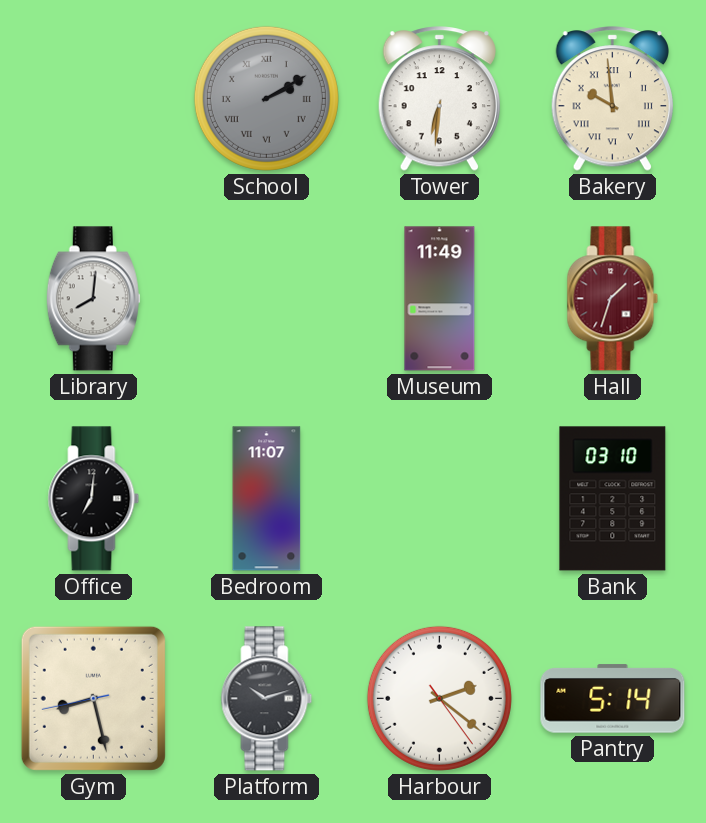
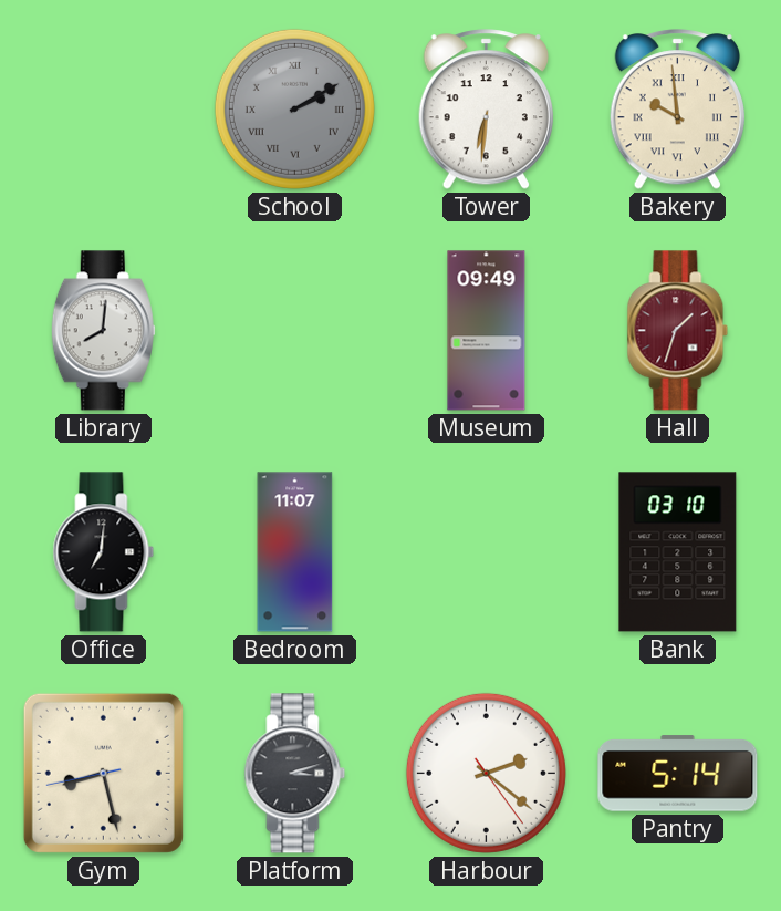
Museum: 11:49 -> 09:49
Platform: 10:12 -> 3:12
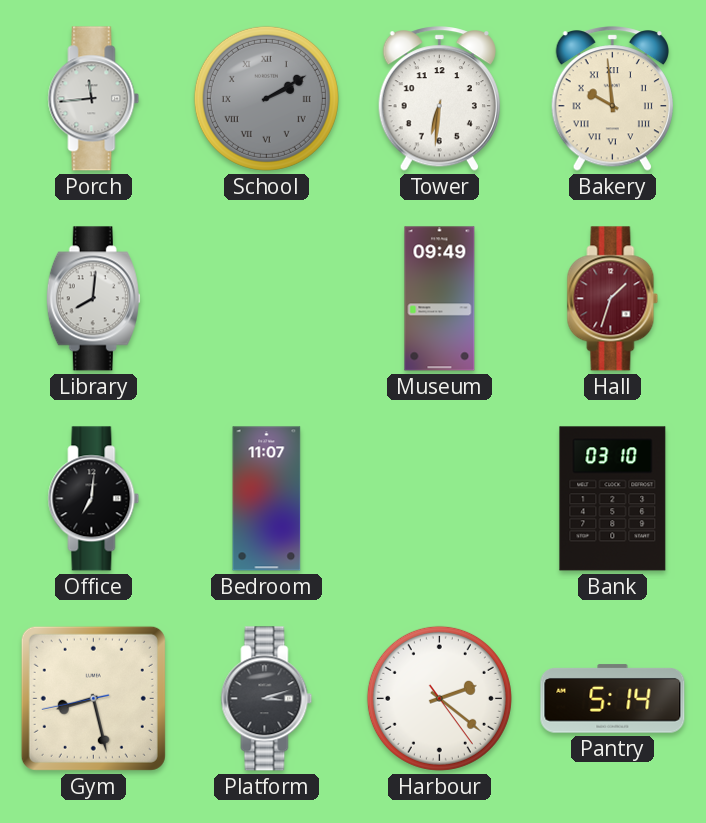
Porch: none -> 11:44
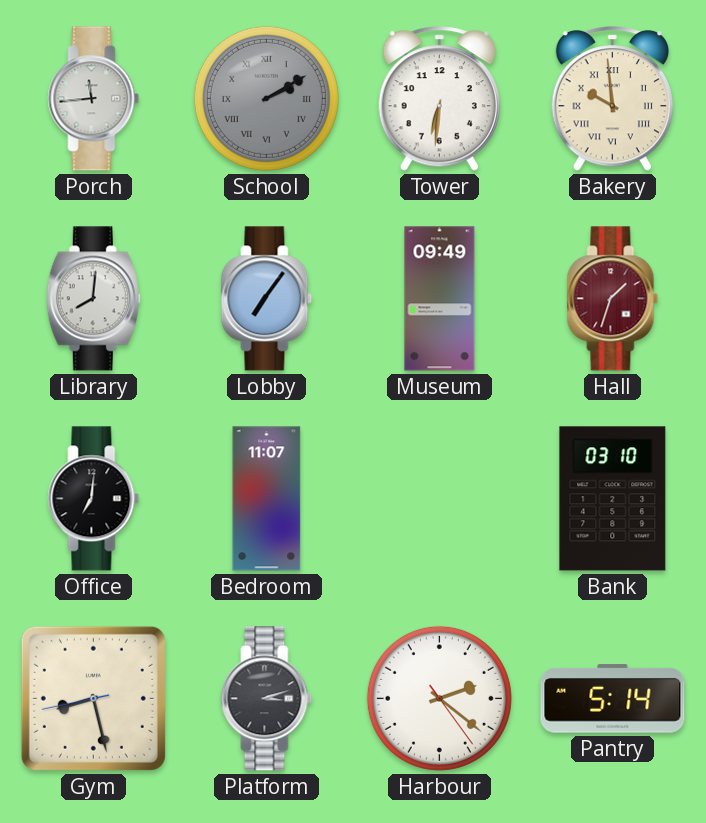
Lobby: none -> 7:06
